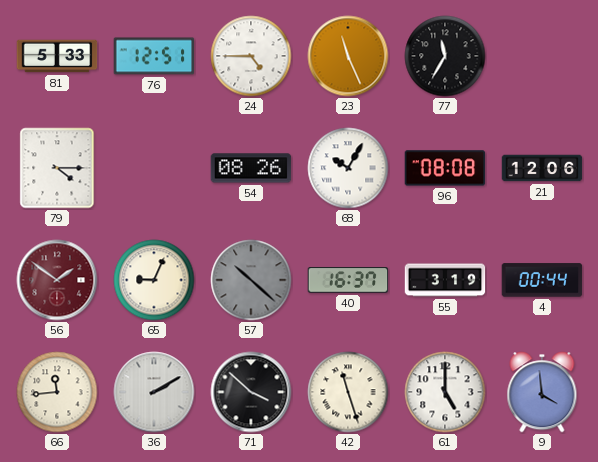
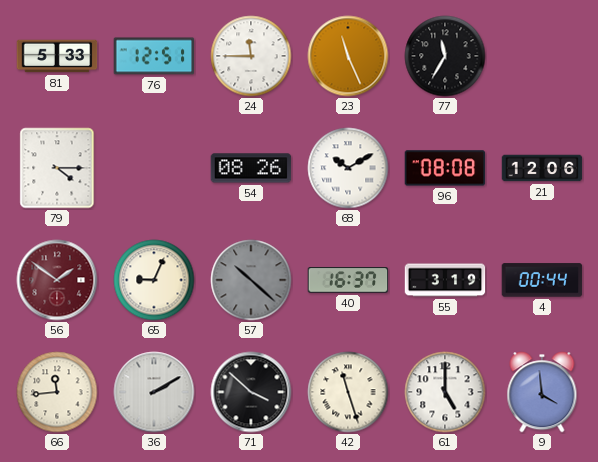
24: 4:45 -> 11:45
68: 10:05 -> 10:10
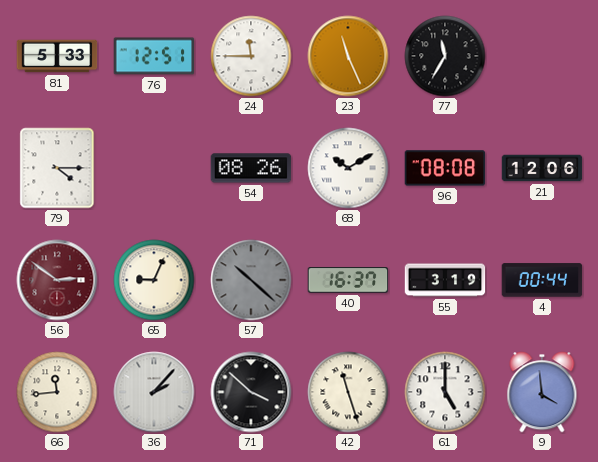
56: 1:51 -> 2:51
36: 2:10 -> 2:07
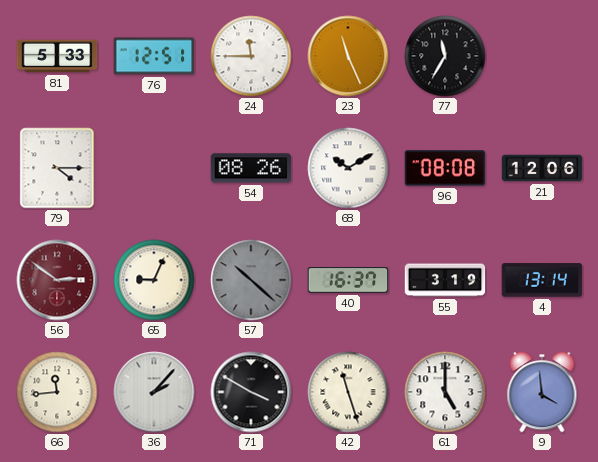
4: 00:44 -> 13:14
71: 3:52 -> 3:50
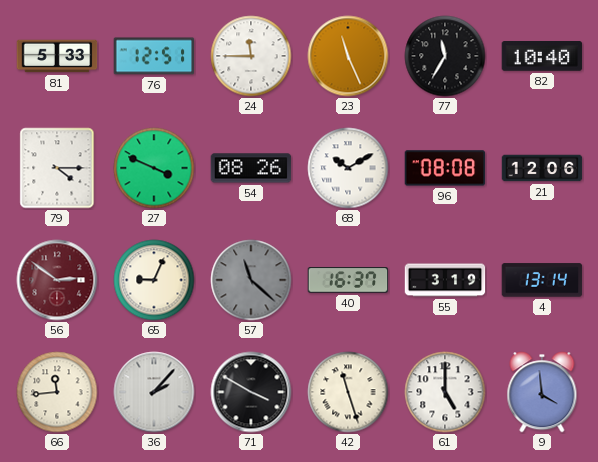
82: none -> 10:40
27: none -> 3:49
57: 10:22 -> 11:22
